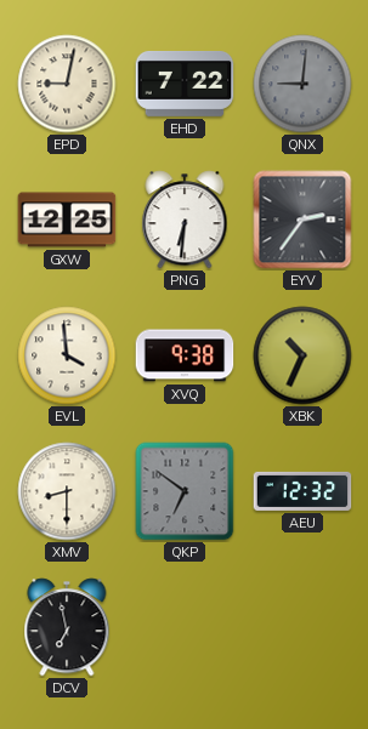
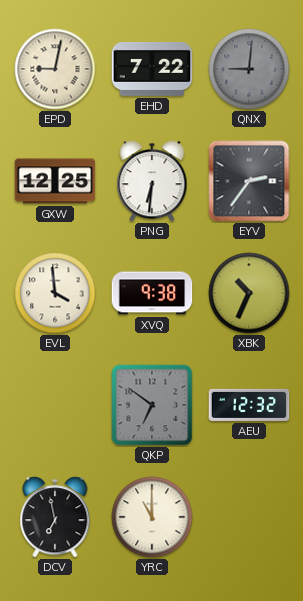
XMV: 8:30 -> none
YRC: none -> 11:00
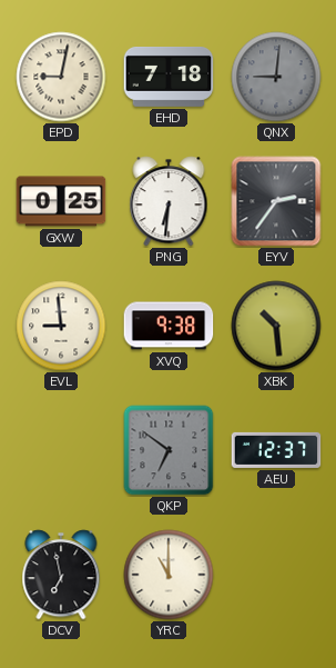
EHD: 7:22 -> 7:18
GXW: 12:25 -> 0:25
EVL: 3:59 -> 8:59
XBK: 10:34 -> 10:29
AEU: 12:32 -> 12:37
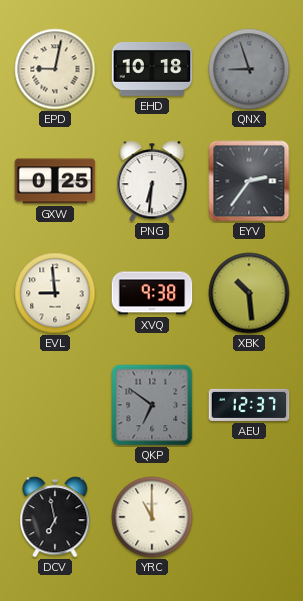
EHD: 7:18 -> 10:18
QNX: 9:01 -> 8:57
